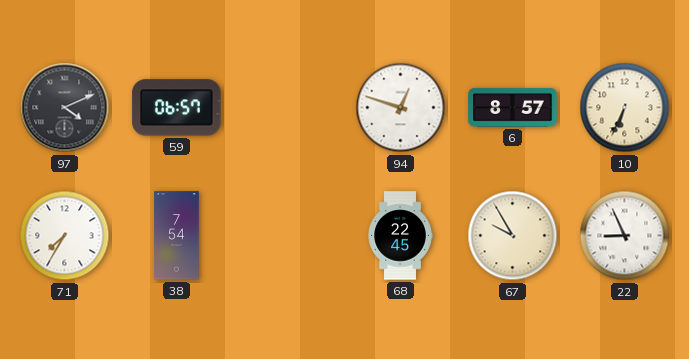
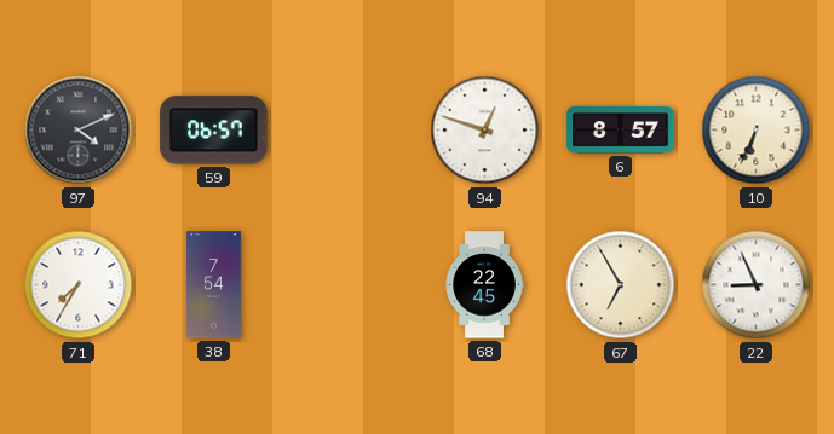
67: 9:55 -> 6:55
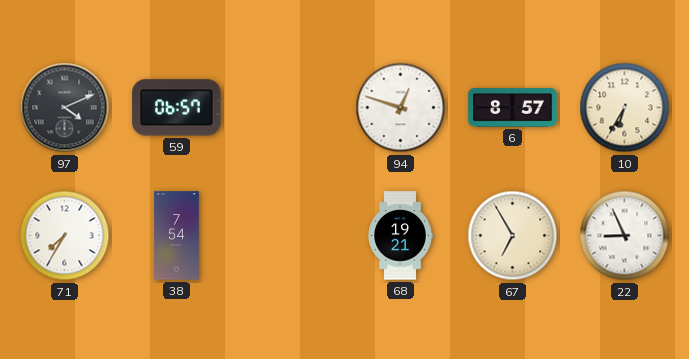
10: 6:34 -> 6:35
68: 22:45 -> 19:21
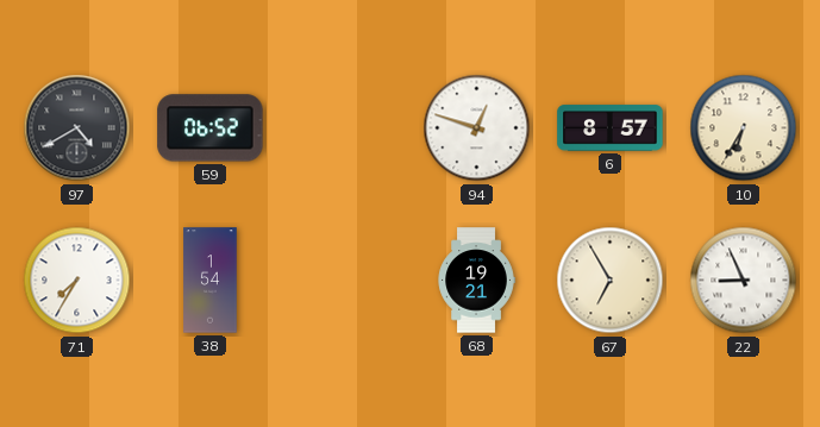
97: 4:11 -> 4:40
59: 06:57 -> 06:52
38: 7:54 -> 1:54
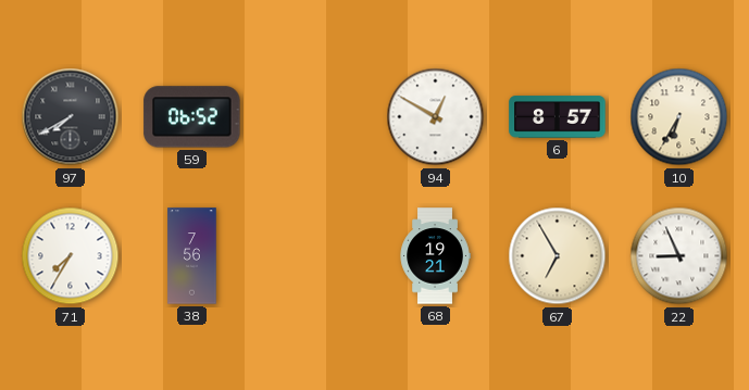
97: 4:40 -> 7:40
94: 12:48 -> 12:50
38: 1:54 -> 7:56
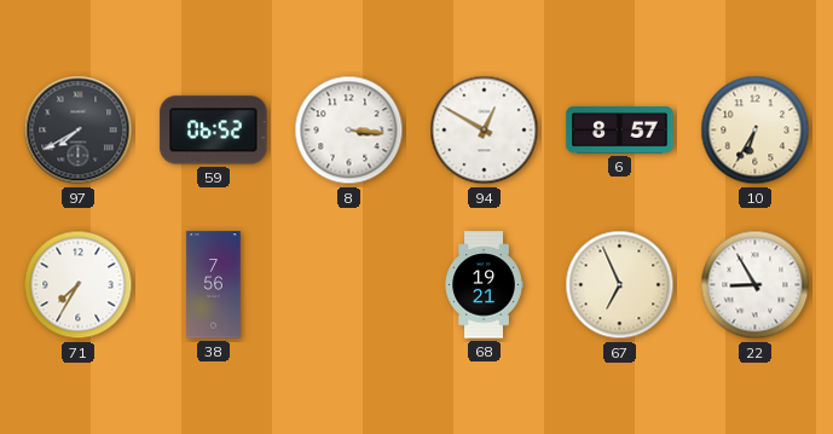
8: none -> 3:16
67: 6:55 -> 6:56
22: 8:56 -> 8:55
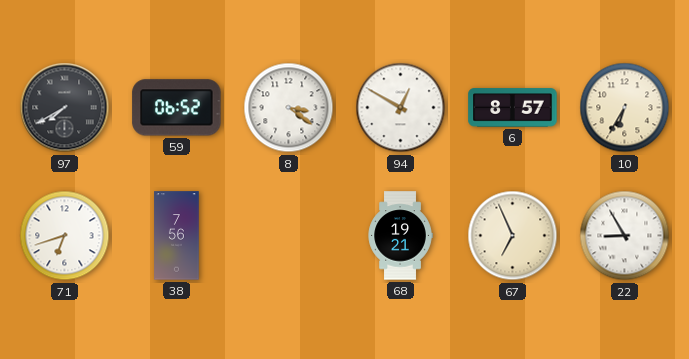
8: 3:16 -> 3:21
71: 7:35 -> 6:42
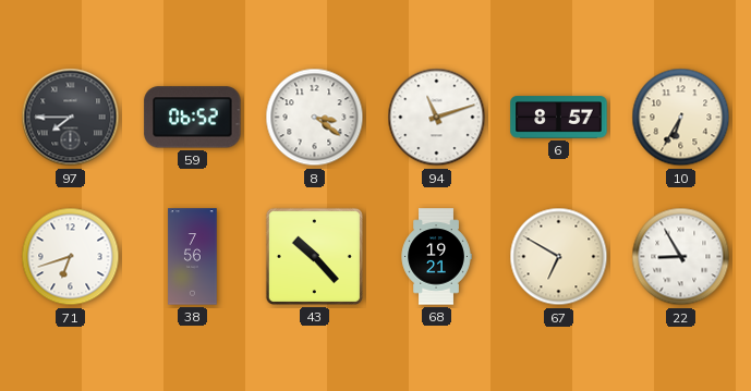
97: 7:40 -> 7:45
94: 12:50 -> 11:12
43: none -> 10:23
67: 6:56 -> 6:50
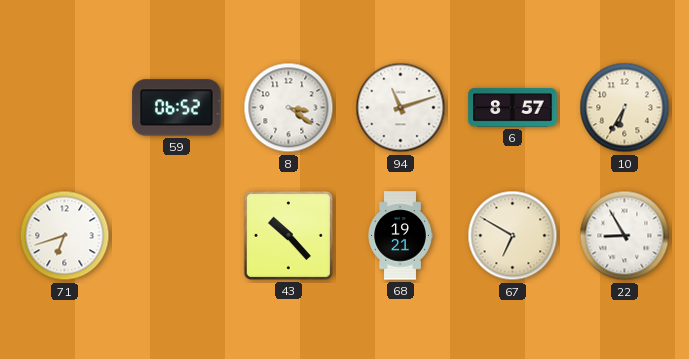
97: 7:45 -> none
38: 7:56 -> none
